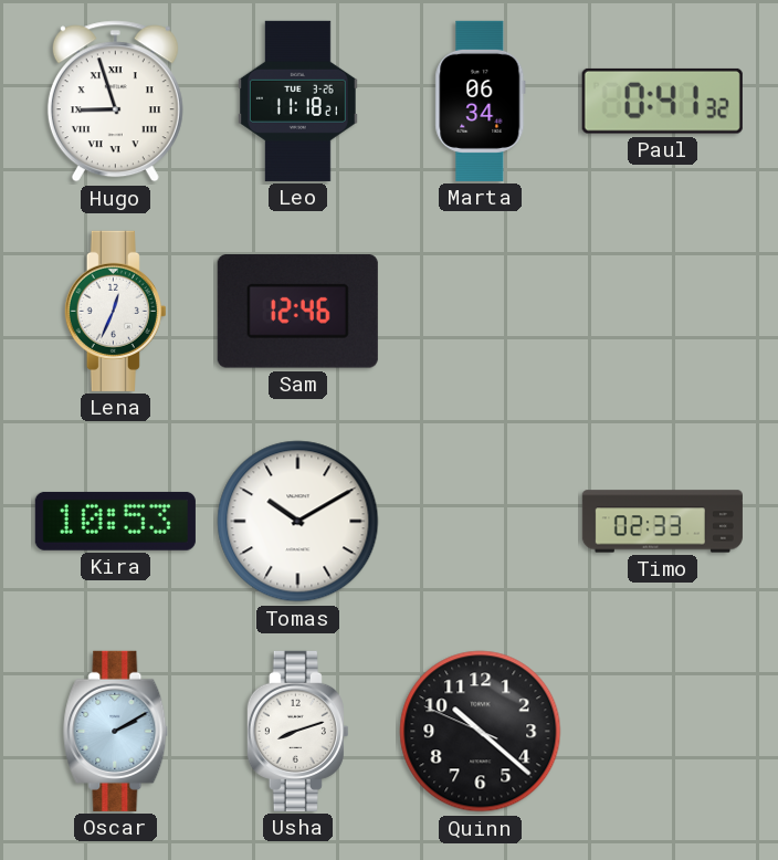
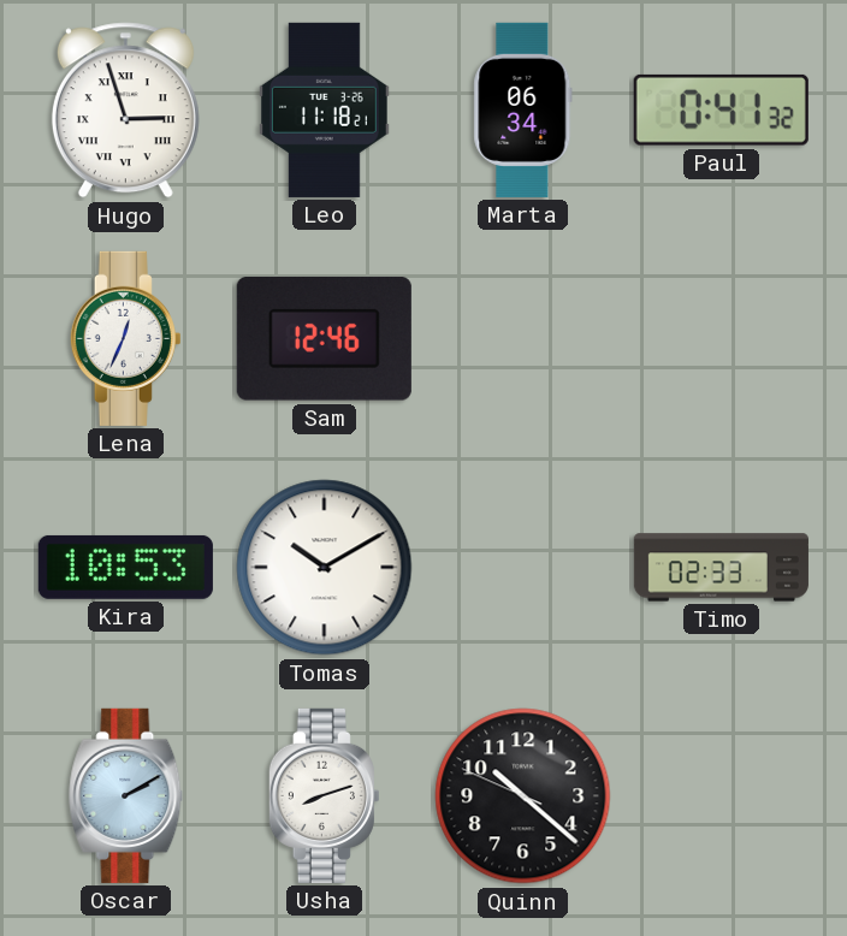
Hugo: 8:57 -> 2:57
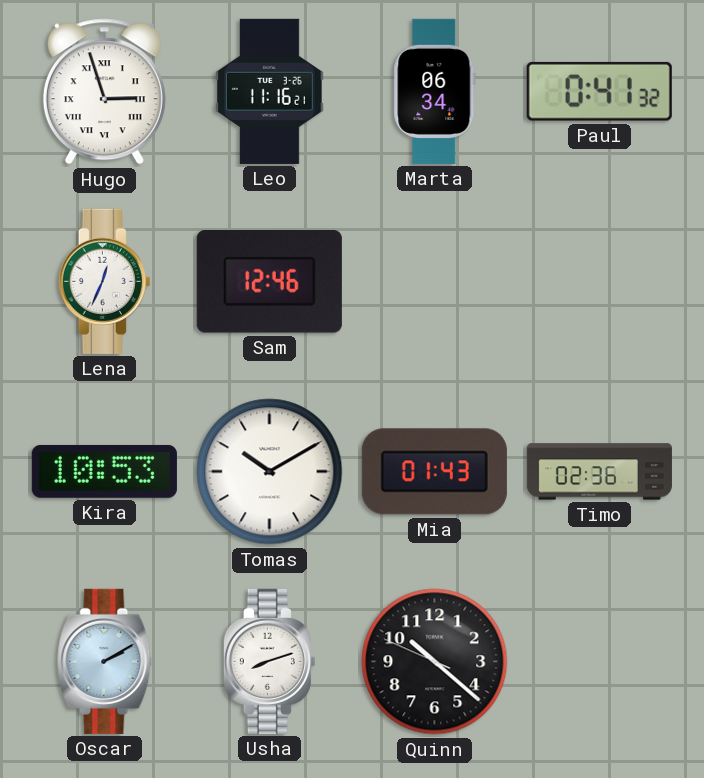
Leo: 11:18 -> 11:16
Mia: none -> 01:43
Timo: 02:33 -> 02:36
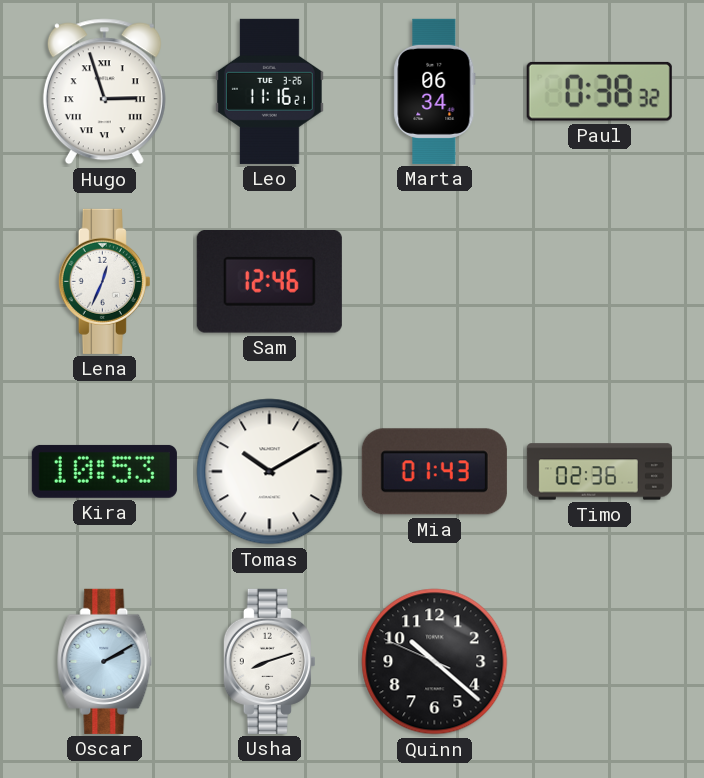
Paul: 0:41 -> 0:38
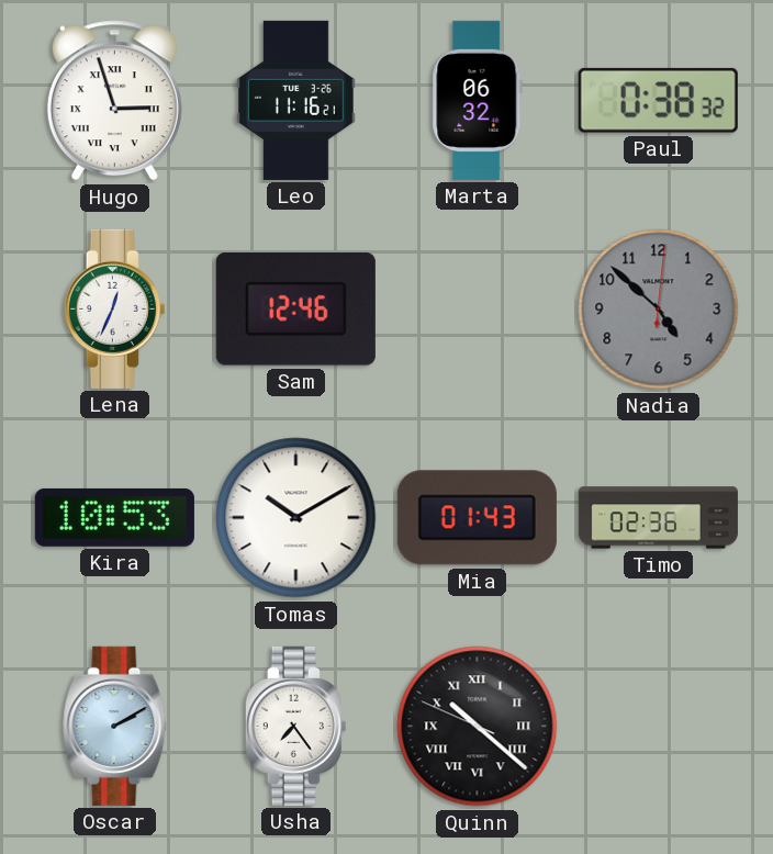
Marta: 06:34 -> 06:32
Nadia: none -> 4:52
Usha: 8:12 -> 7:24
Quinn numerals: Arabic -> Roman
